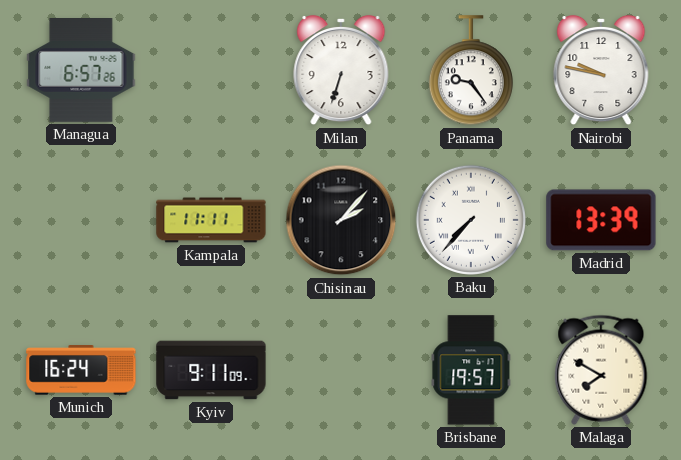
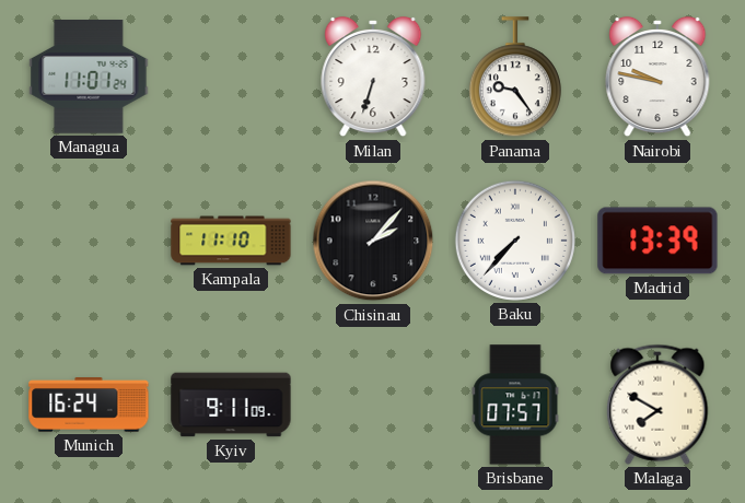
Managua: 6:57 -> 11:01
Kampala: 11:11 -> 11:10
Brisbane: 19:57 -> 07:57
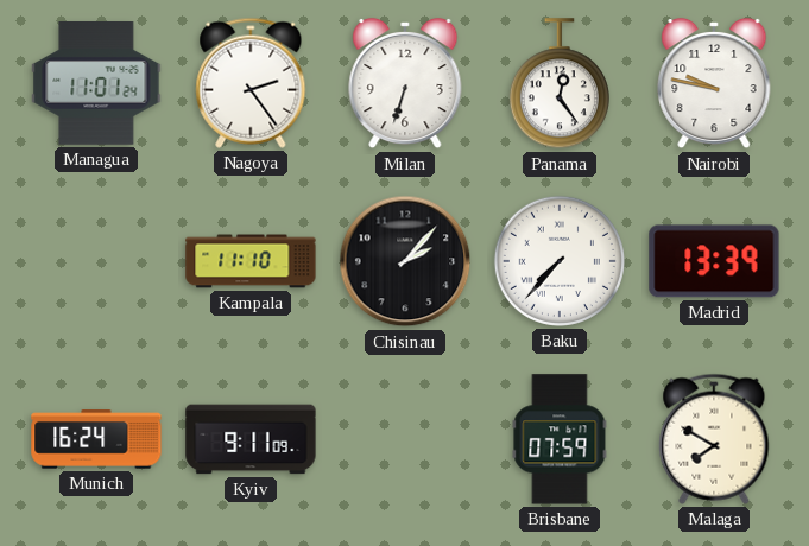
Nagoya: none -> 2:24
Panama: 9:24 -> 12:24
Brisbane: 07:57 -> 07:59
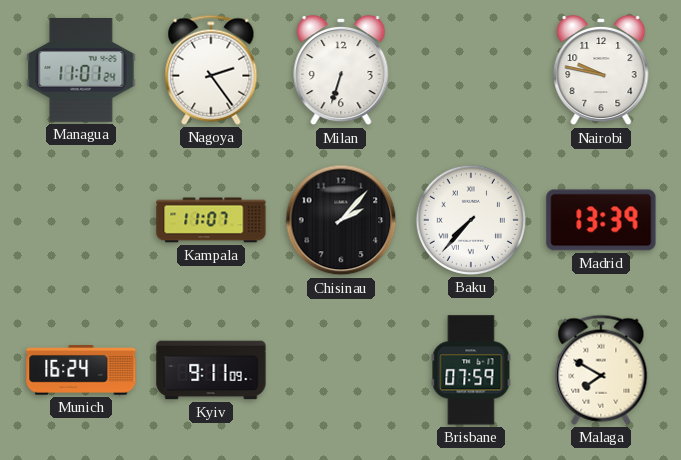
Panama: 12:24 -> none
Kampala: 11:10 -> 11:07
